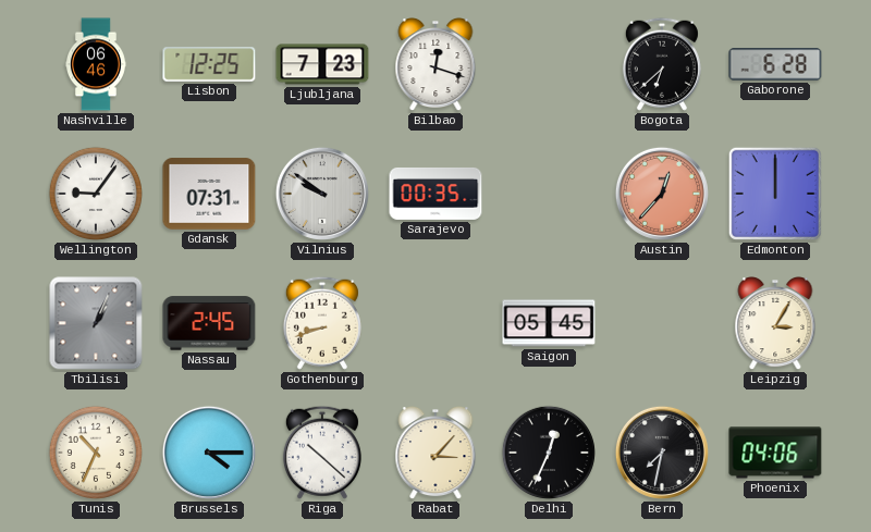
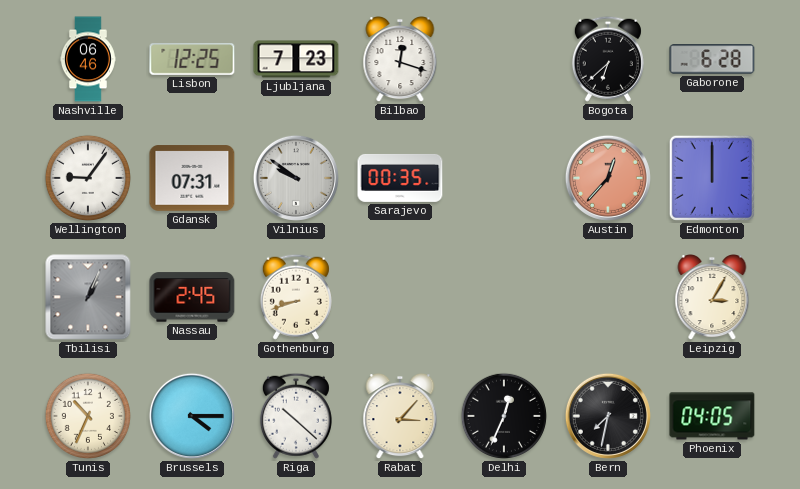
Saigon: 05:45 -> none
Phoenix: 04:06 -> 04:05
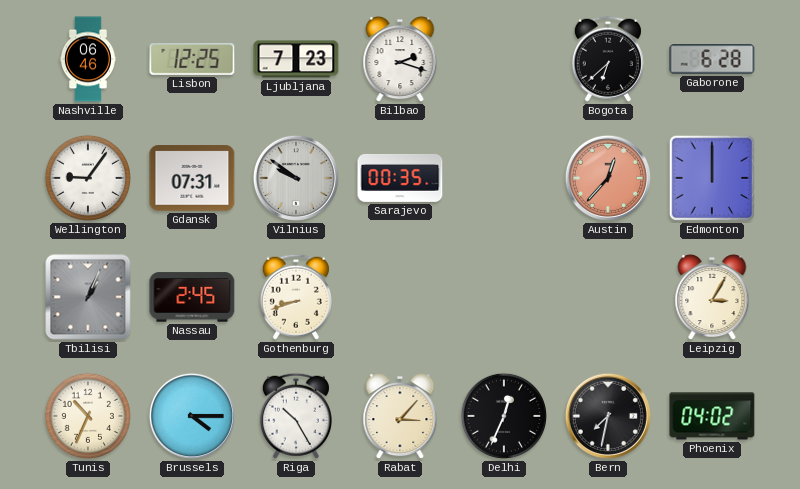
Bilbao: 12:18 -> 2:18
Riga: 10:22 -> 10:25
Phoenix: 04:05 -> 04:02
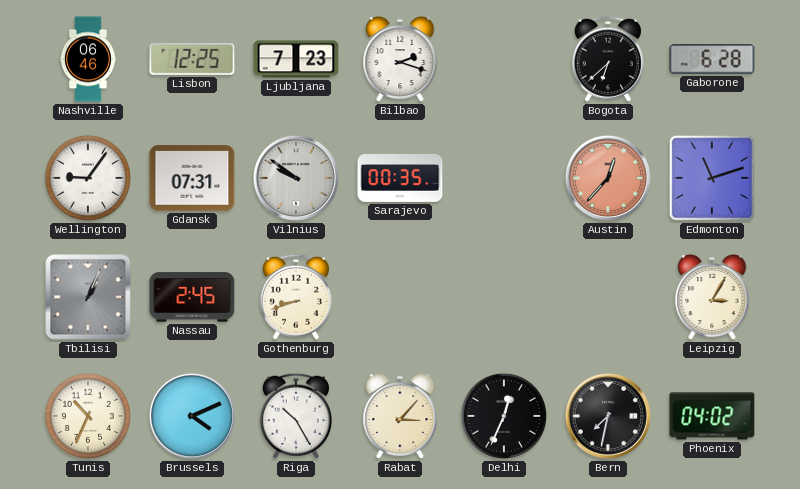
Edmonton: 12:00 -> 11:12
Brussels: 4:15 -> 4:11
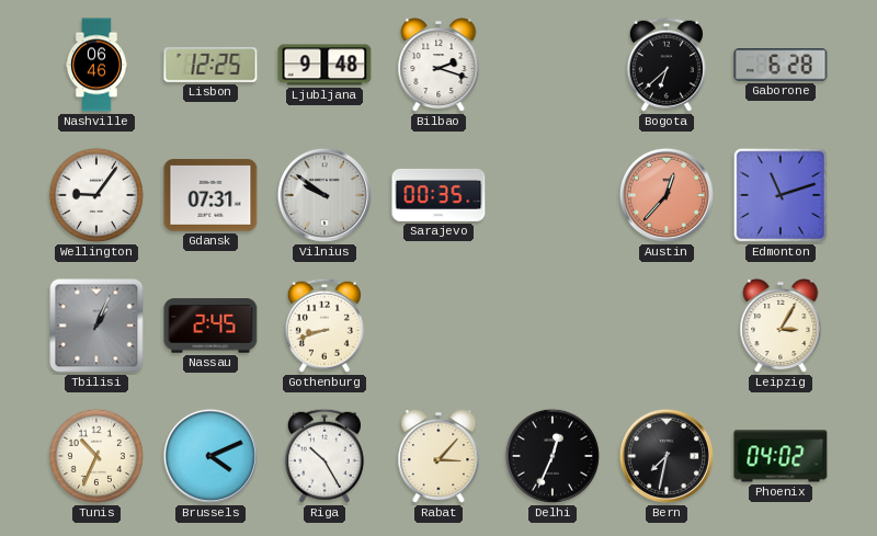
Ljubljana: 7:23 -> 9:48
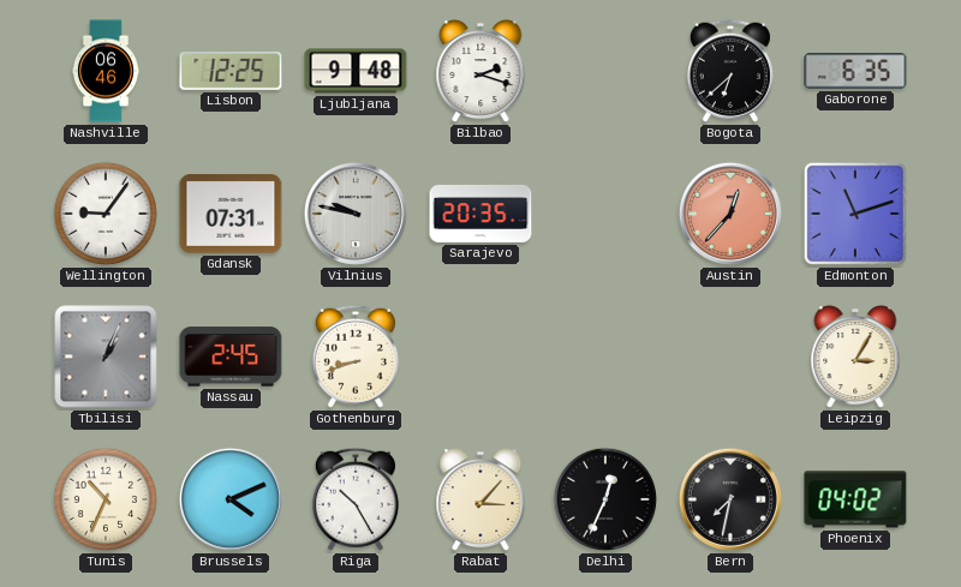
Gaborone: 6:28 -> 6:35
Vilnius: 9:51 -> 9:47
Sarajevo: 00:35 -> 20:35
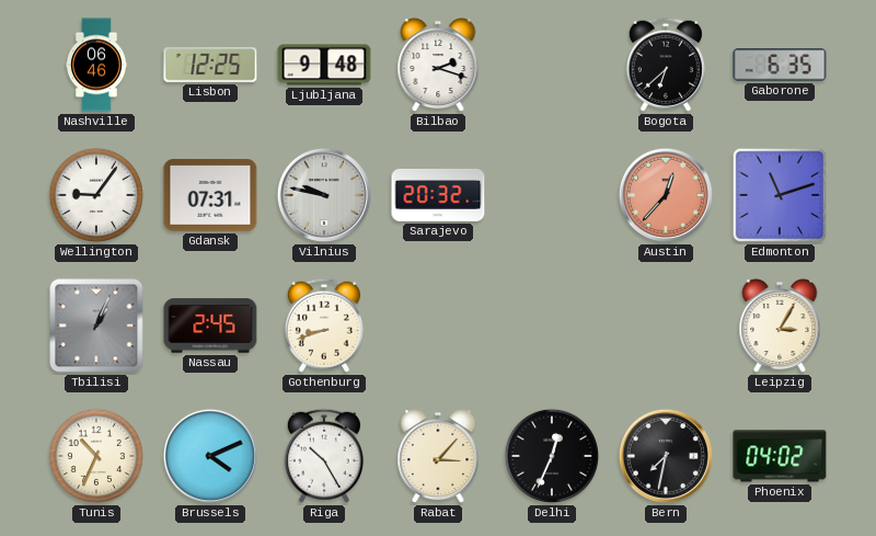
Sarajevo: 20:35 -> 20:32
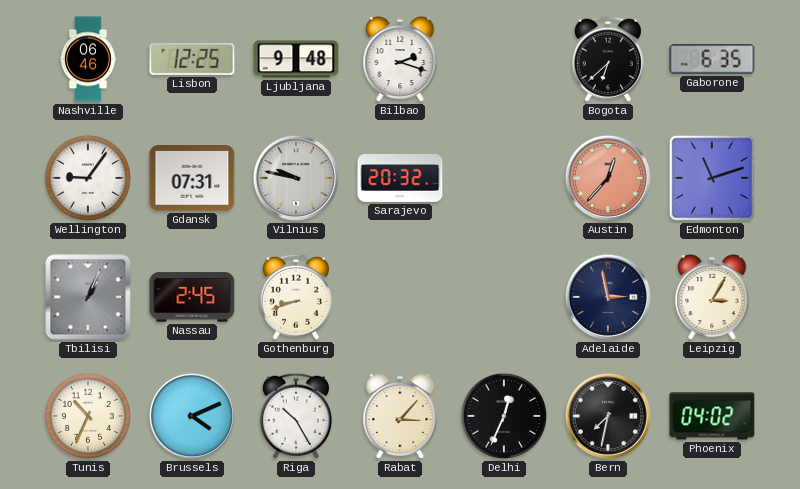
Adelaide: none -> 2:58
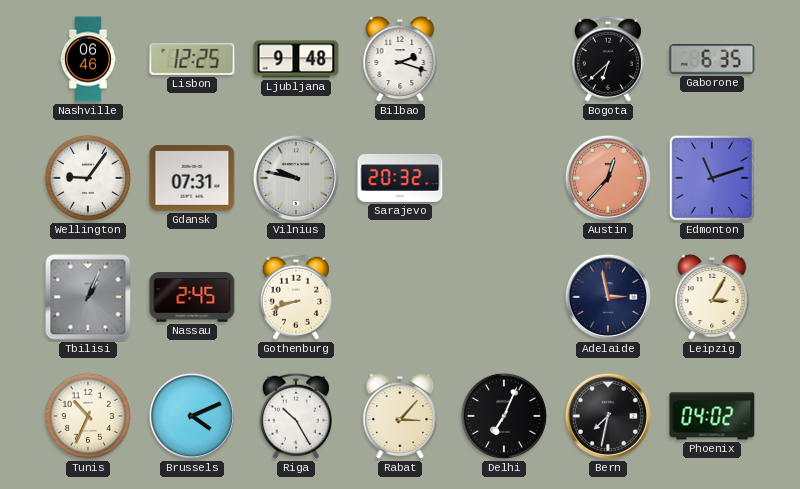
Delhi: 12:34 -> 7:04
